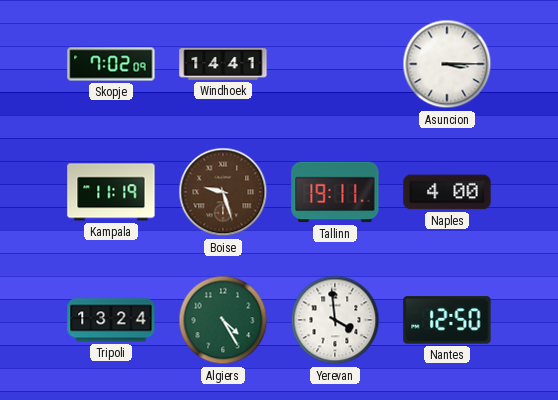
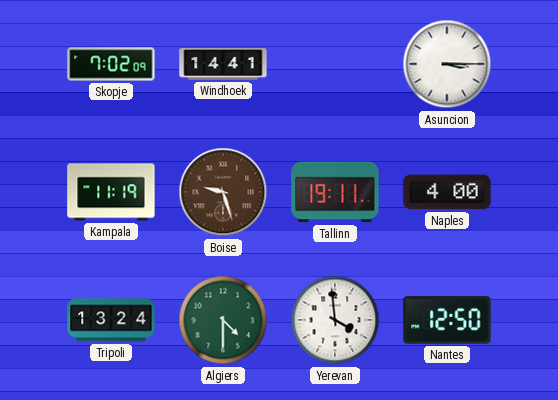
Algiers: 4:25 -> 4:30
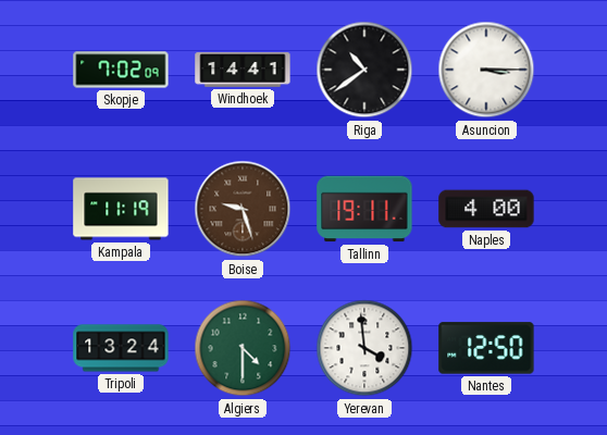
Riga: none -> 10:39
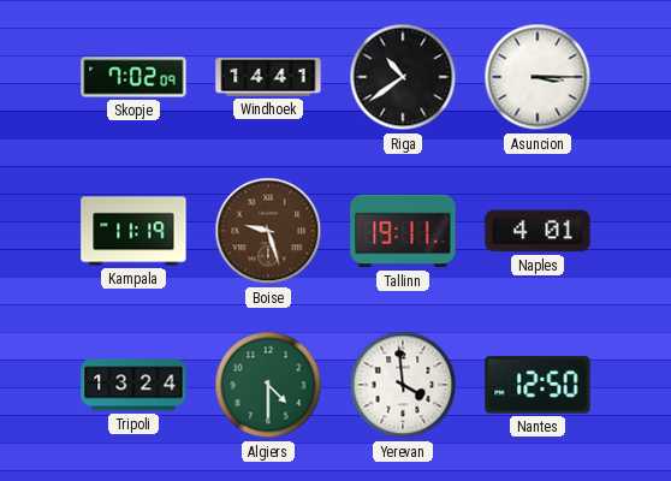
Naples: 4:00 -> 4:01
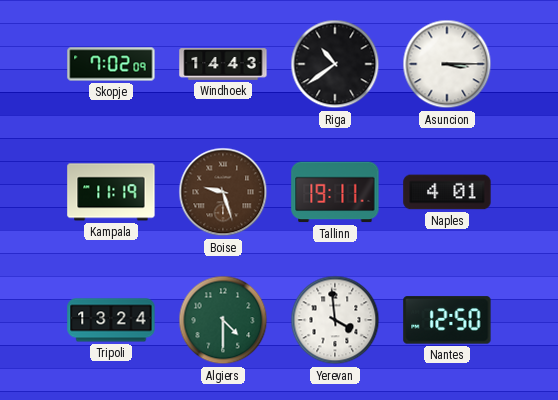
Windhoek: 14:41 -> 14:43
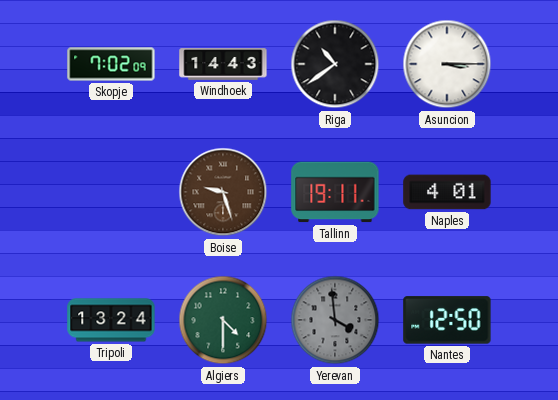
Kampala: 11:19 -> none
Yerevan dial: white -> grey
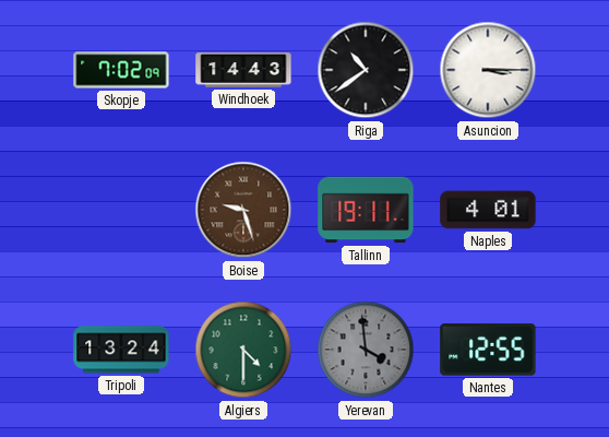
Nantes: 12:50 -> 12:55
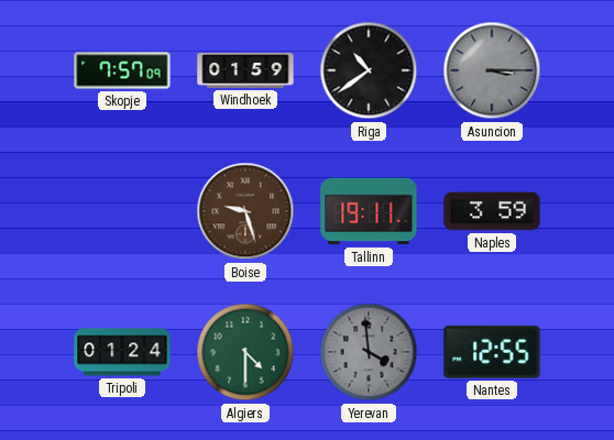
Skopje: 7:02 -> 7:57
Windhoek: 14:43 -> 01:59
Asuncion dial: white -> grey
Naples: 4:01 -> 3:59
Tripoli: 13:24 -> 01:24
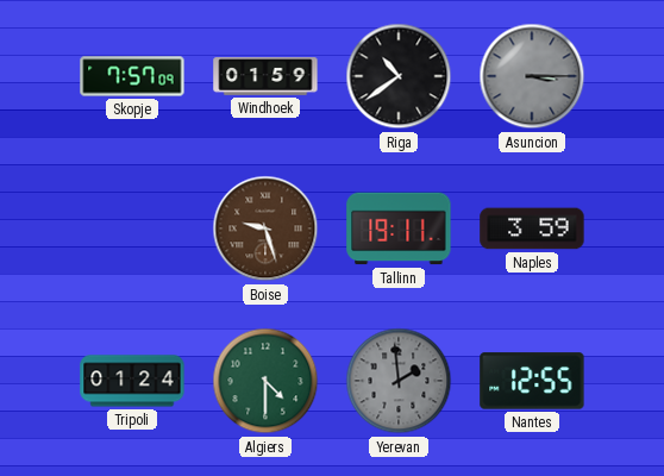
Yerevan: 3:59 -> 1:59
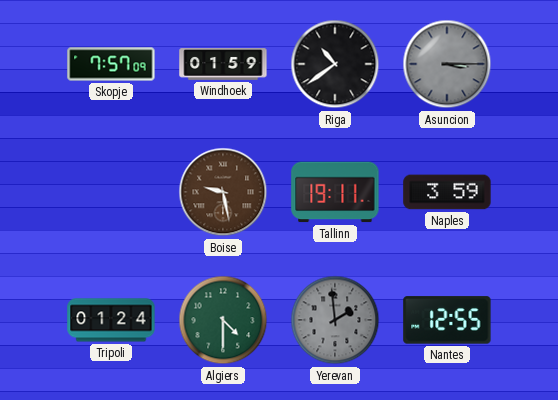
Boise: 9:27 -> 9:28
